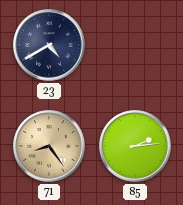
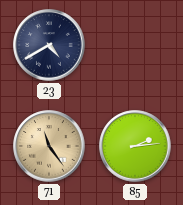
71: 8:24 -> 11:24
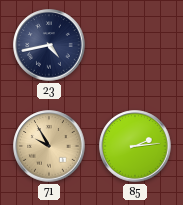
23: 4:40 -> 4:43
71: 11:24 -> 9:55
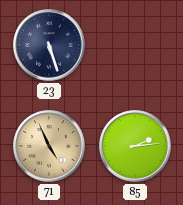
23: 4:43 -> 5:27
71: 9:55 -> 4:56
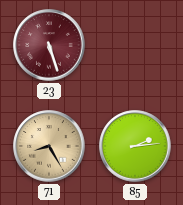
23 dial: navy -> burgundy
71: 4:56 -> 8:25
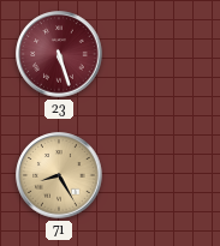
85: 2:14 -> none
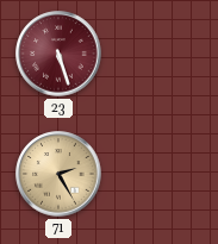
71: 8:25 -> 2:25
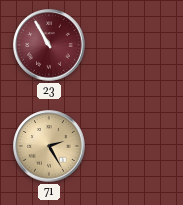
23: 5:27 -> 10:55
